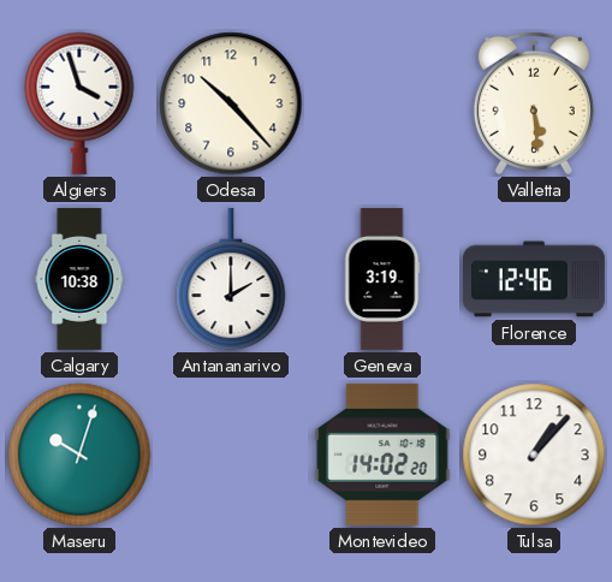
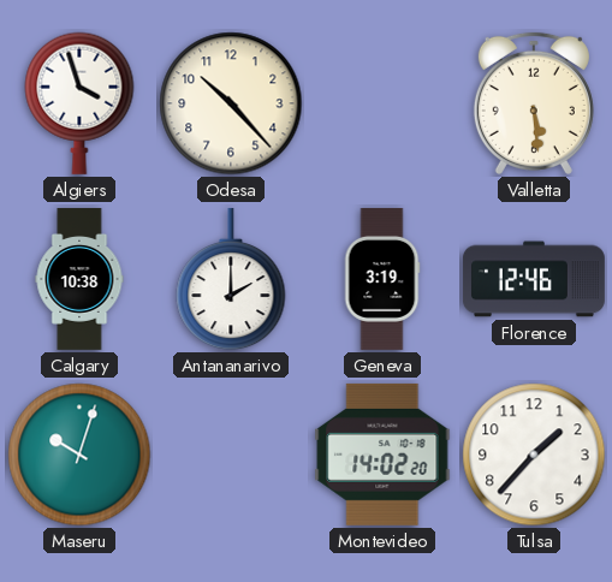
Tulsa: 1:07 -> 1:37
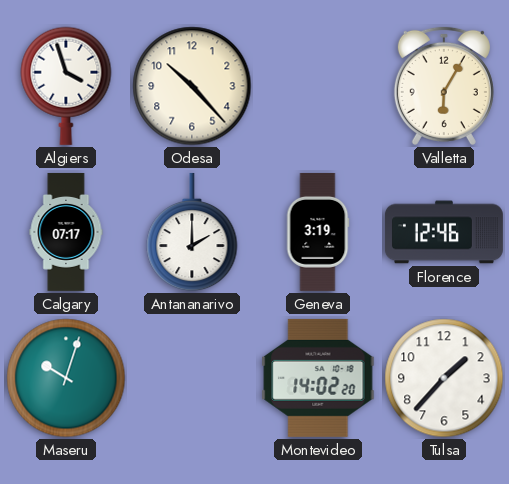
Valletta: 5:29 -> 6:05
Calgary: 10:38 -> 07:17
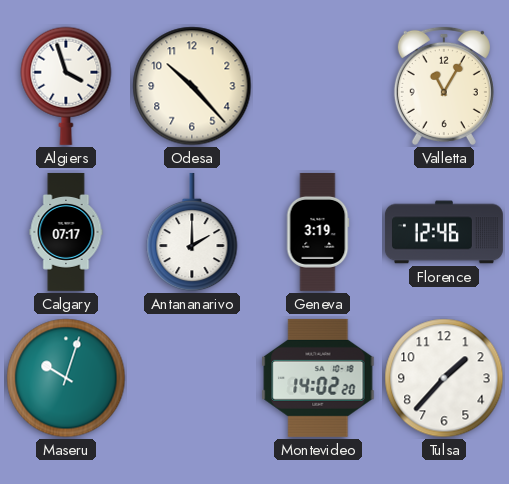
Valletta: 6:05 -> 11:05
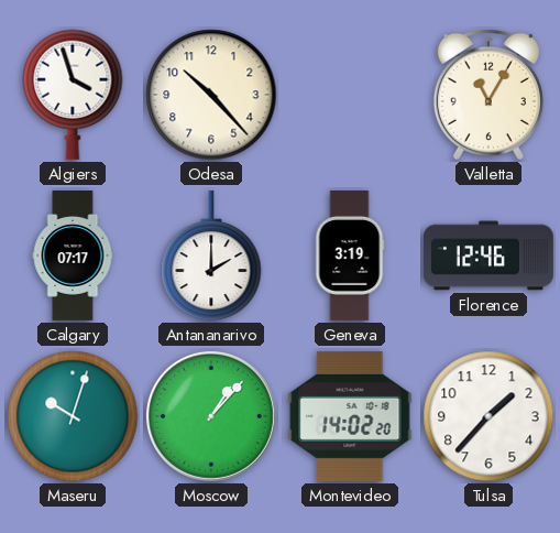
Moscow: none -> 1:07
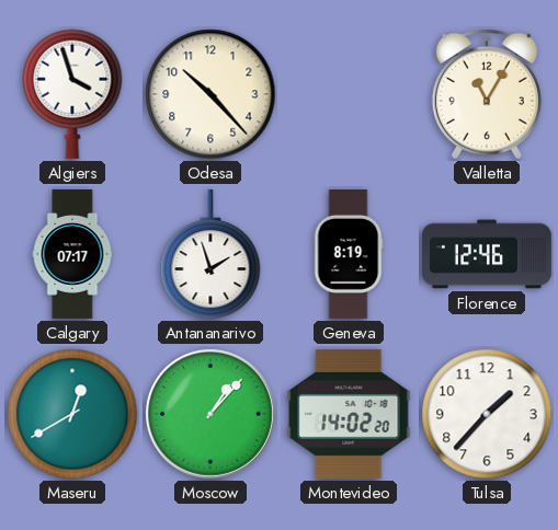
Antananarivo: 2:00 -> 1:57
Geneva: 3:19 -> 8:19
Maseru: 10:03 -> 12:40
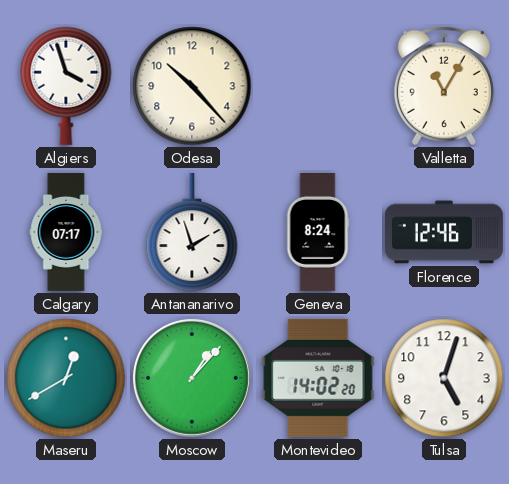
Geneva: 8:19 -> 8:24
Tulsa: 1:37 -> 5:03
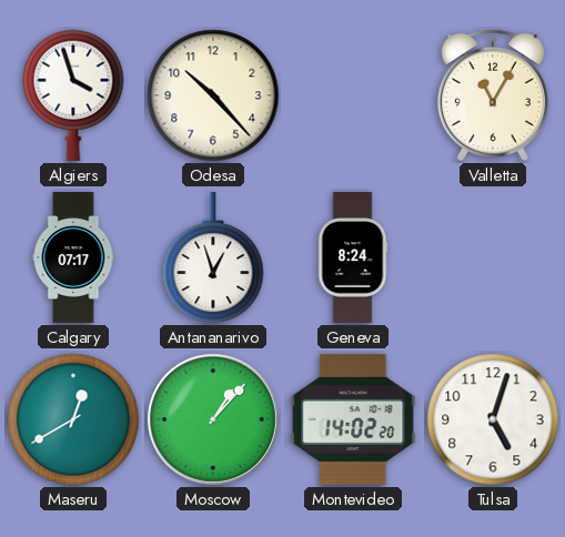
Antananarivo: 1:57 -> 12:57
Florence: 12:46 -> none
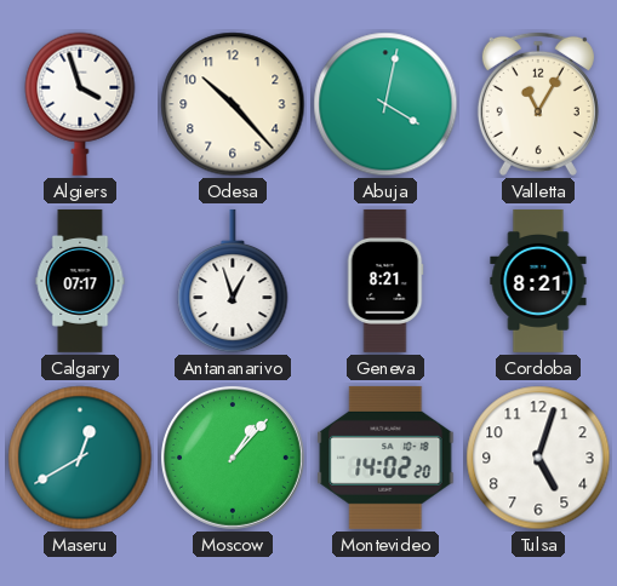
Abuja: none -> 4:02
Geneva: 8:24 -> 8:21
Cordoba: none -> 8:21
